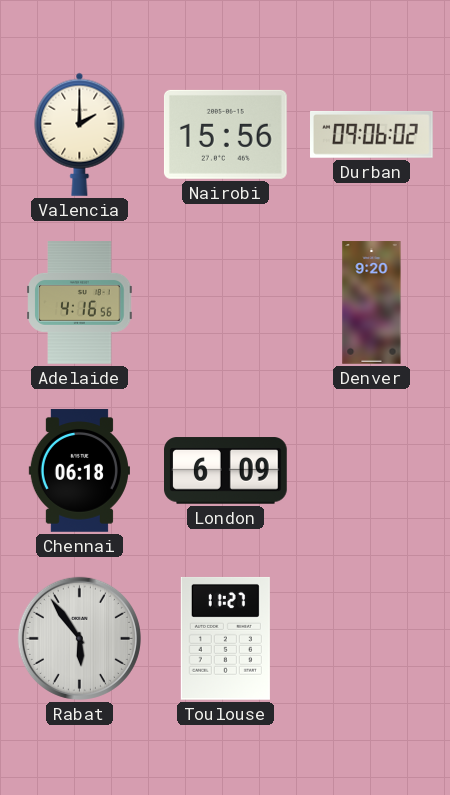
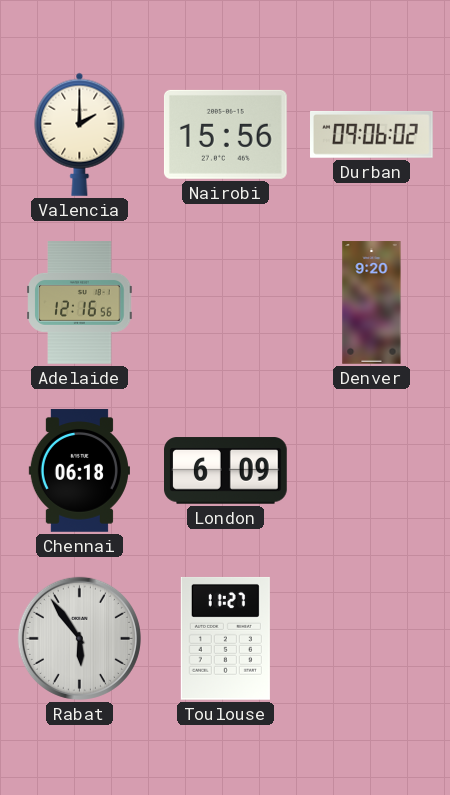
Adelaide: 4:16 -> 12:16
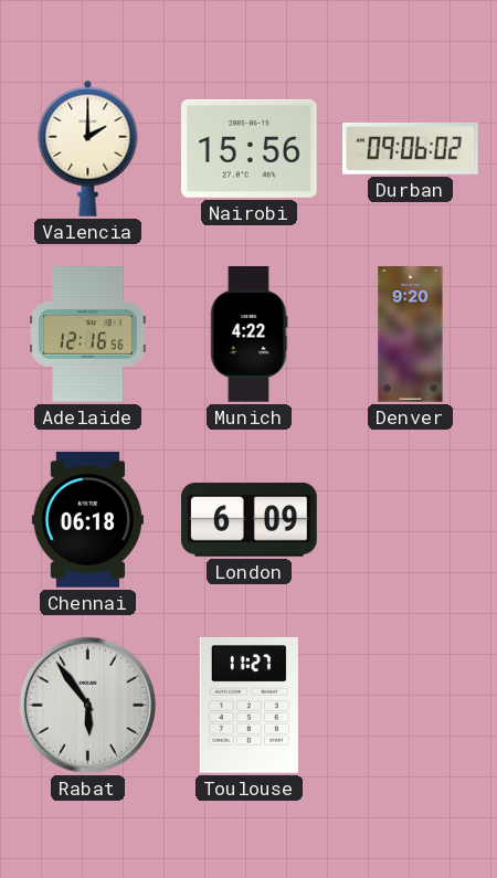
Munich: none -> 4:22
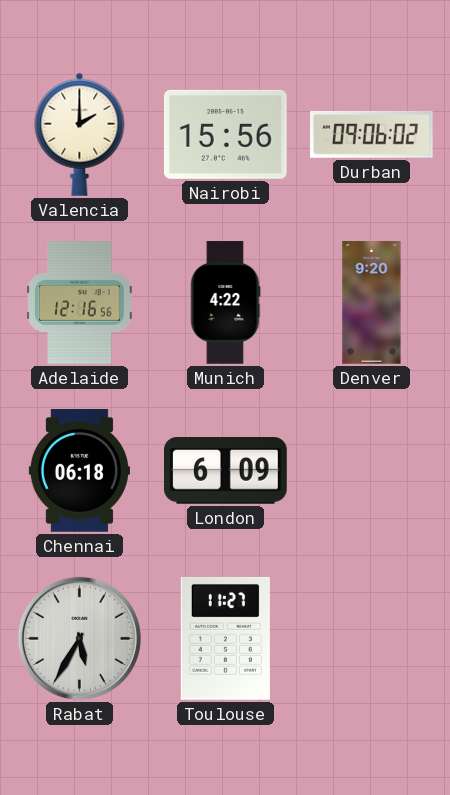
Rabat: 5:54 -> 5:35
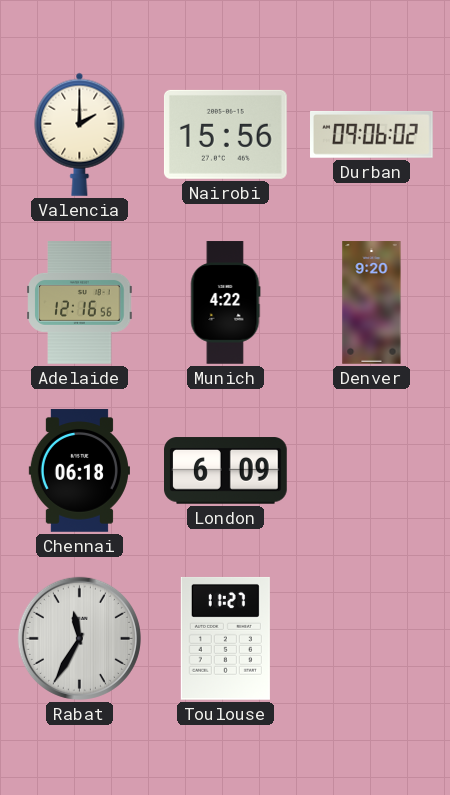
Rabat: 5:35 -> 11:35
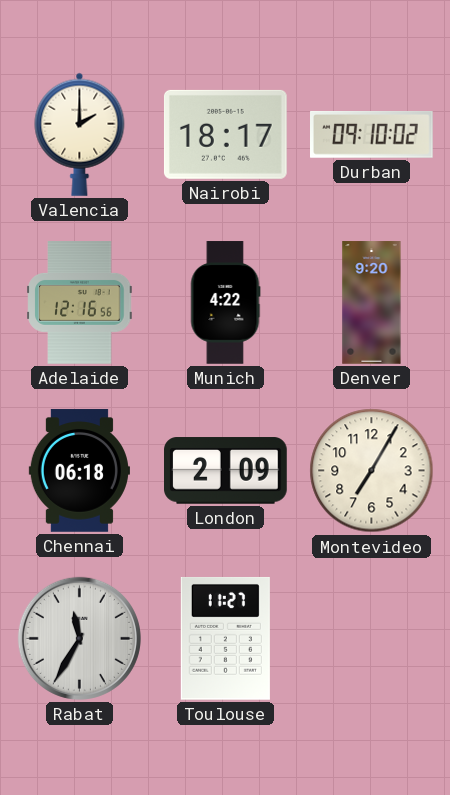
Nairobi: 15:56 -> 18:17
Durban: 09:06 -> 09:10
London: 6:09 -> 2:09
Montevideo: none -> 7:05
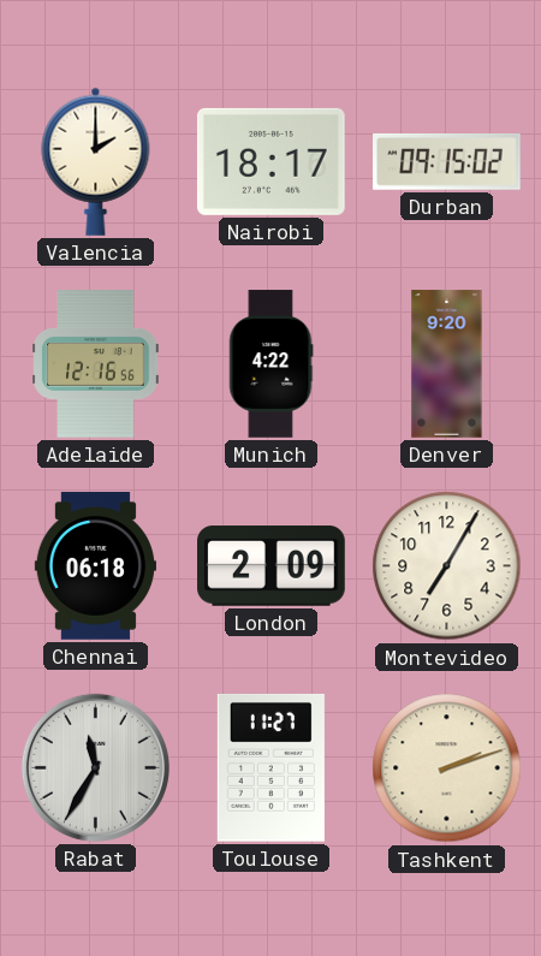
Durban: 09:10 -> 09:15
Tashkent: none -> 2:12
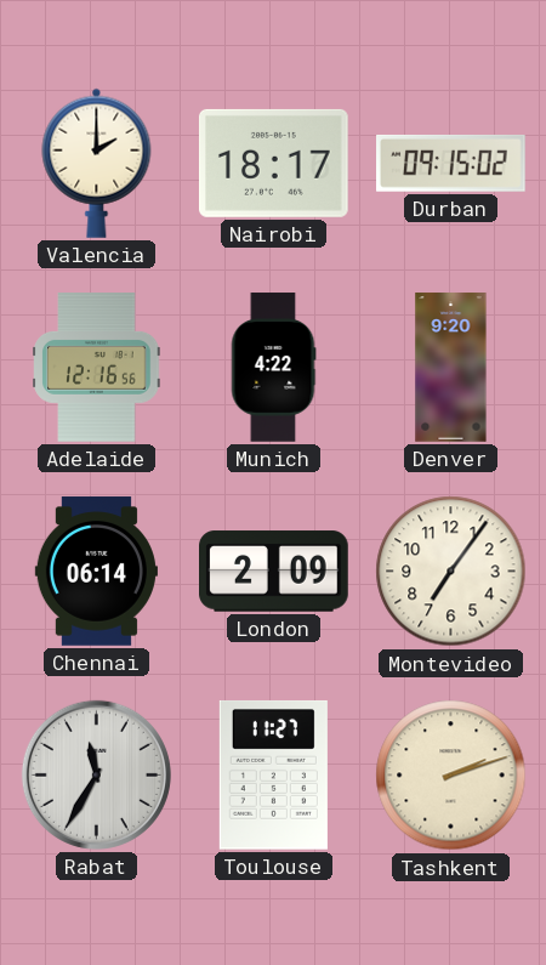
Chennai: 06:18 -> 06:14
Montevideo: 7:05 -> 7:06
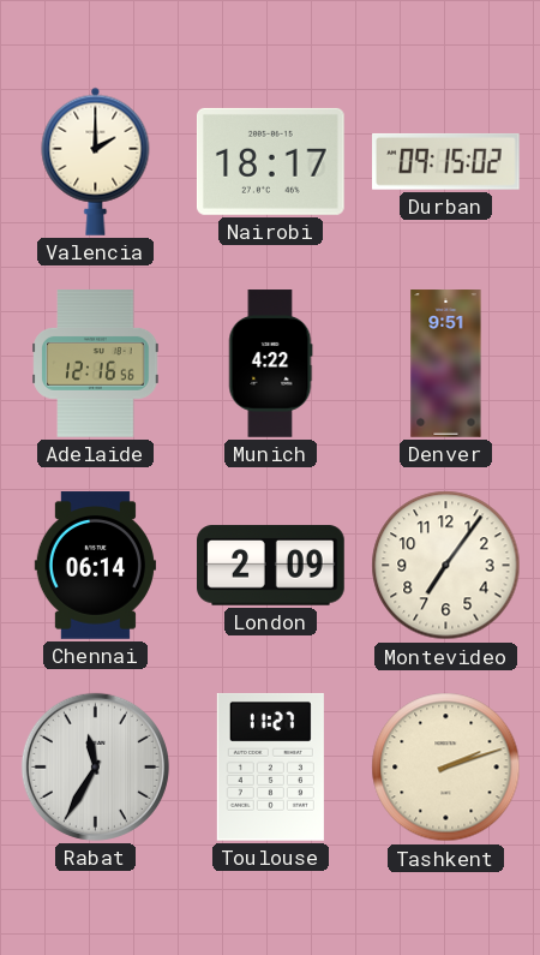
Denver: 9:20 -> 9:51
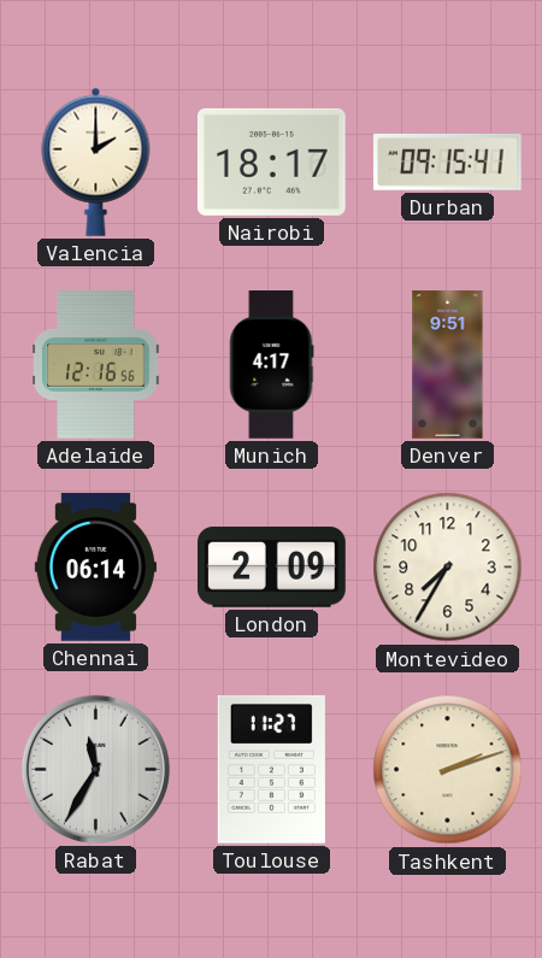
Durban: 09:15:02 -> 09:15:41
Munich: 4:22 -> 4:17
Montevideo: 7:06 -> 7:35
